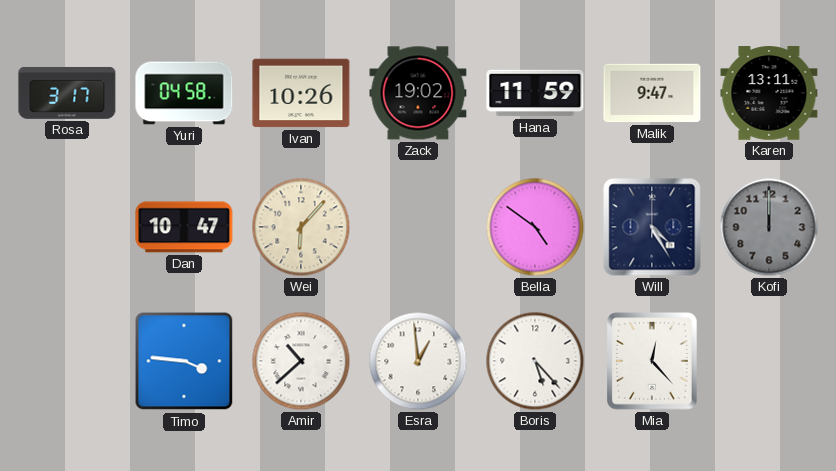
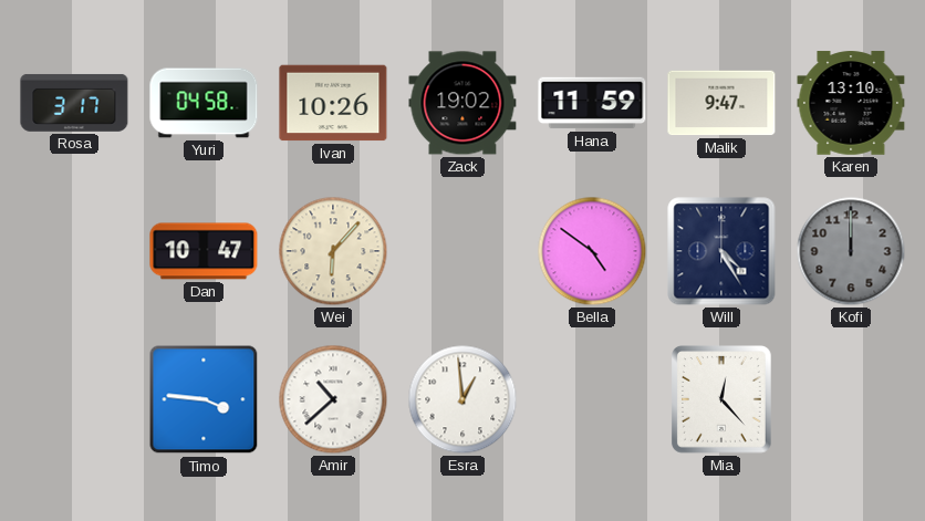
Karen: 13:11 -> 13:10
Boris: 5:23 -> none
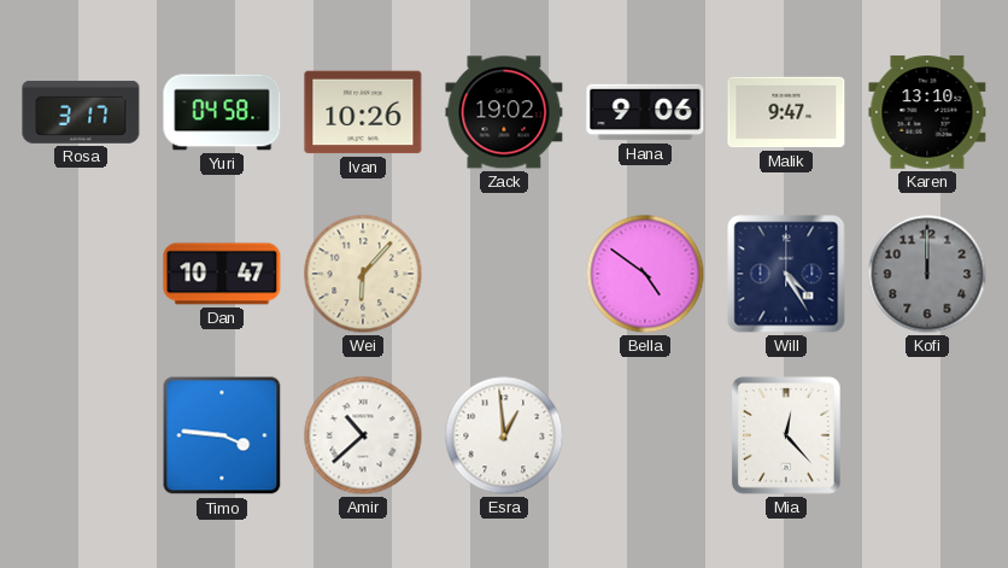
Hana: 11:59 -> 9:06
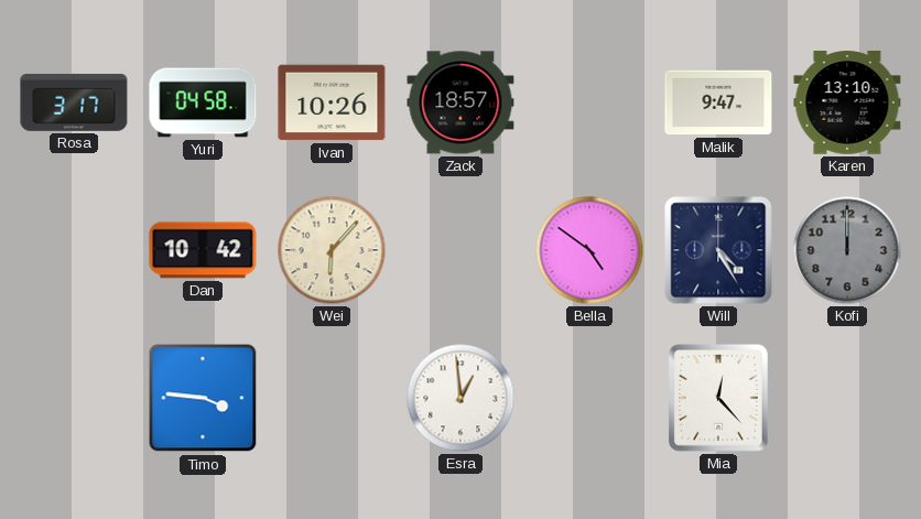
Zack: 19:02 -> 18:57
Hana: 9:06 -> none
Dan: 10:47 -> 10:42
Amir: 10:38 -> none
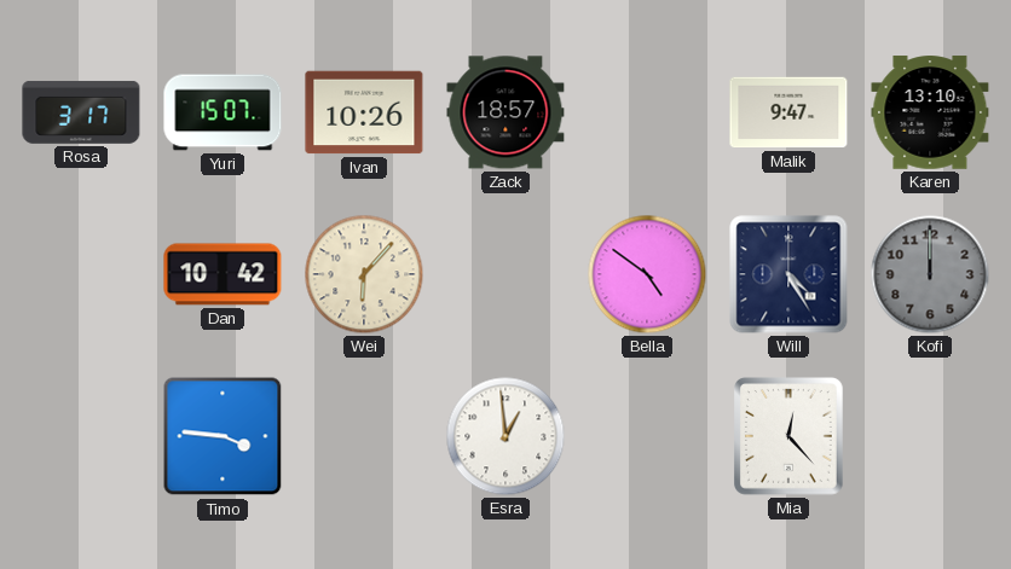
Yuri: 04:58 -> 15:07
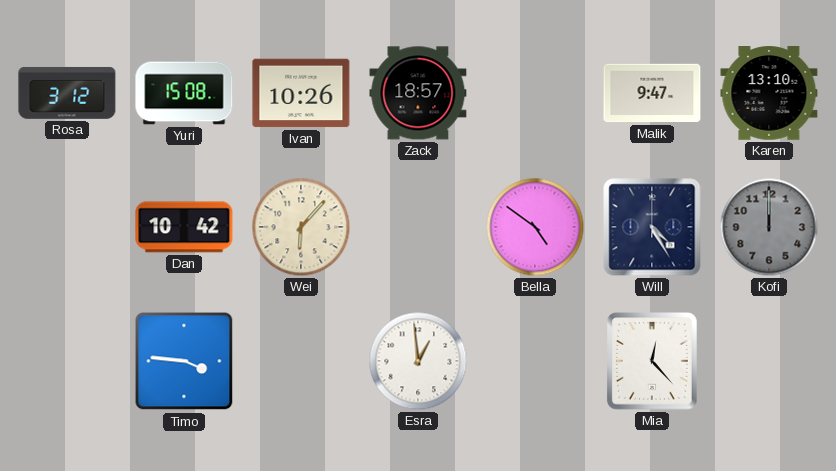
Rosa: 3:17 -> 3:12
Yuri: 15:07 -> 15:08
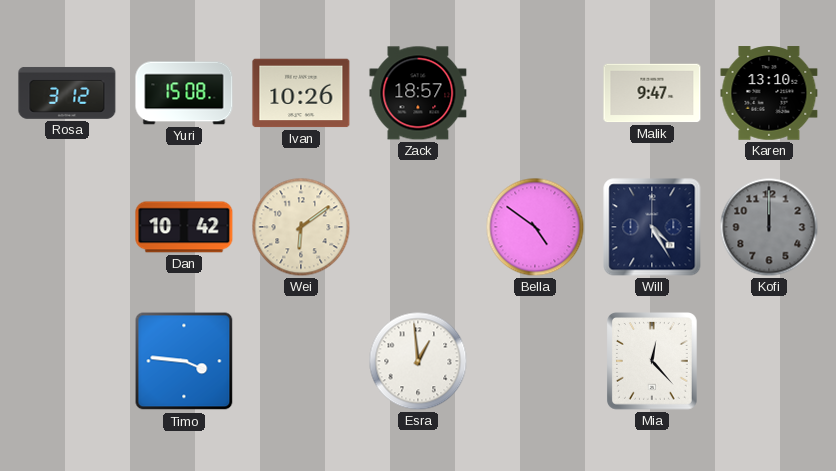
Wei: 6:07 -> 6:09
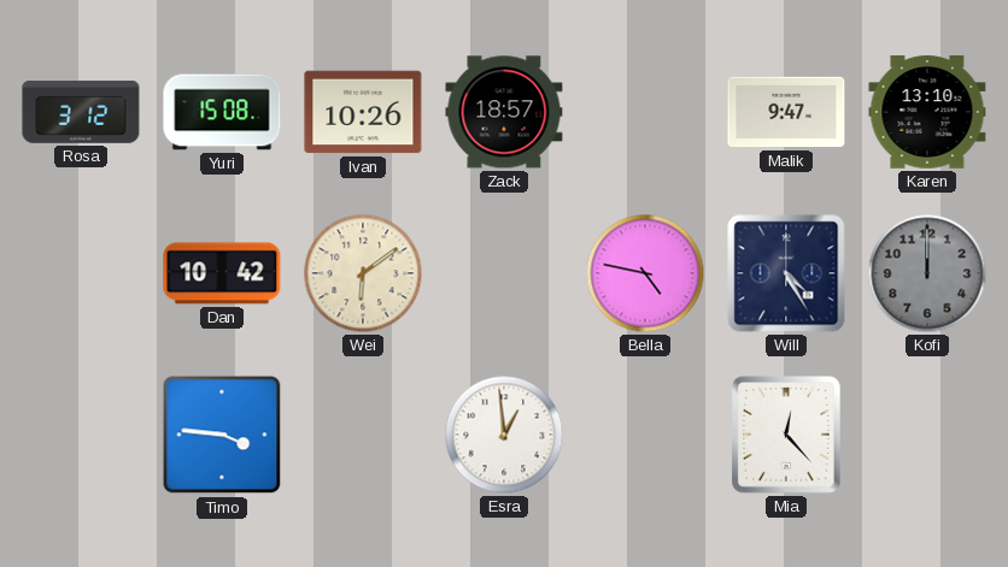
Bella: 4:51 -> 4:47
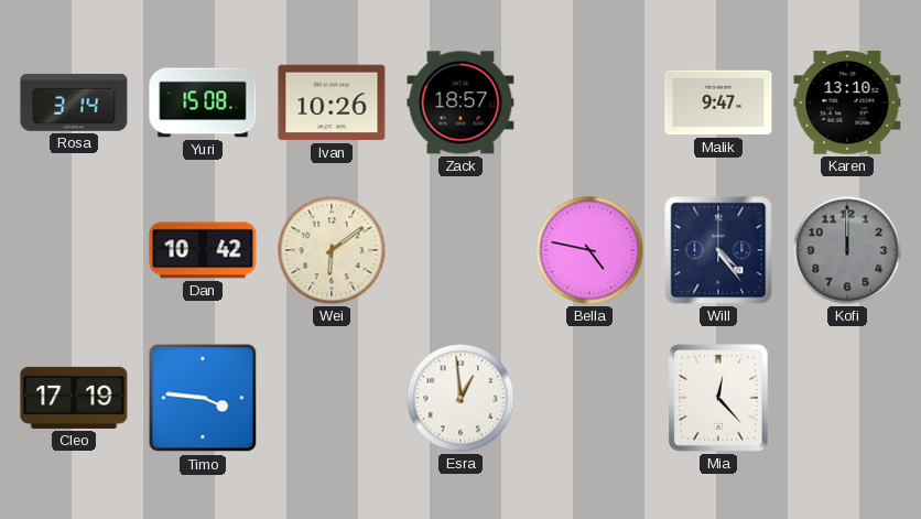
Rosa: 3:12 -> 3:14
Will: 4:25 -> 4:24
Cleo: none -> 17:19
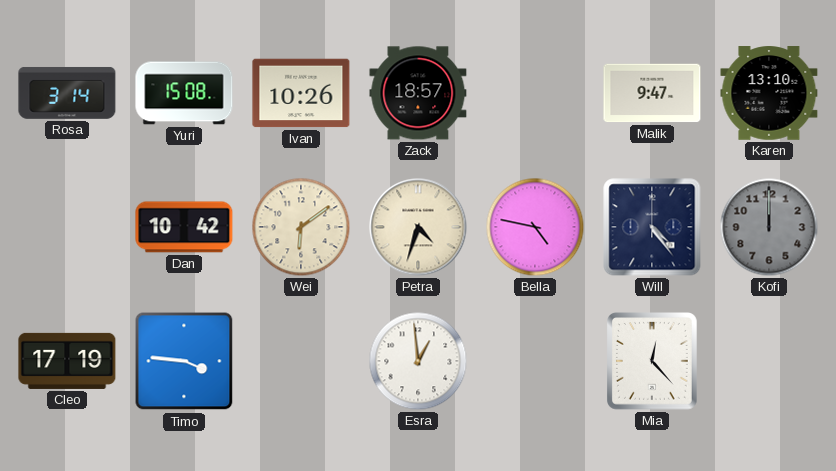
Petra: none -> 4:33
